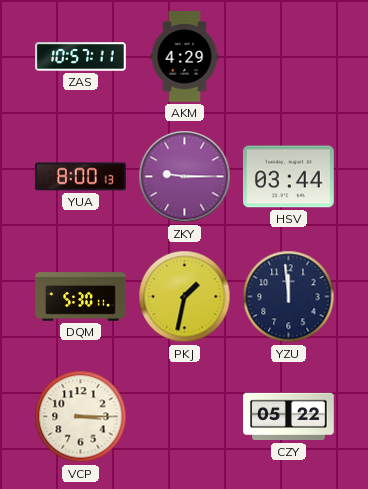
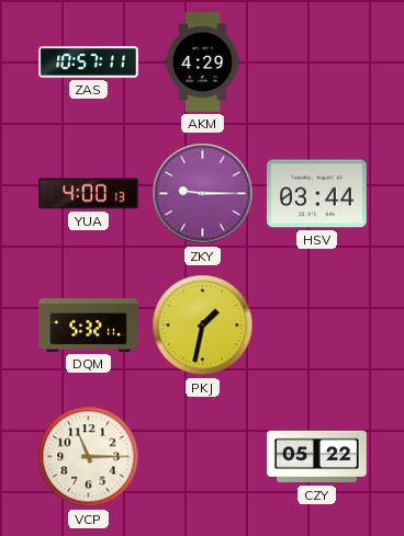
YUA: 8:00 -> 4:00
DQM: 5:30 -> 5:32
YZU: 11:59 -> none
VCP: 3:15 -> 11:15
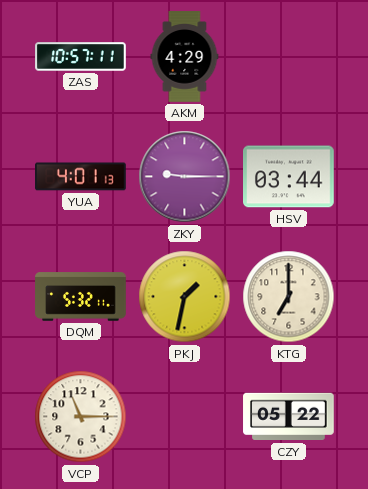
YUA: 4:00 -> 4:01
KTG: none -> 7:00
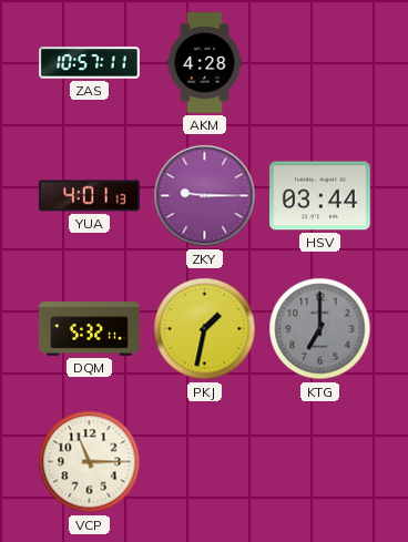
AKM: 4:29 -> 4:28
KTG dial: cream -> grey
CZY: 05:22 -> none
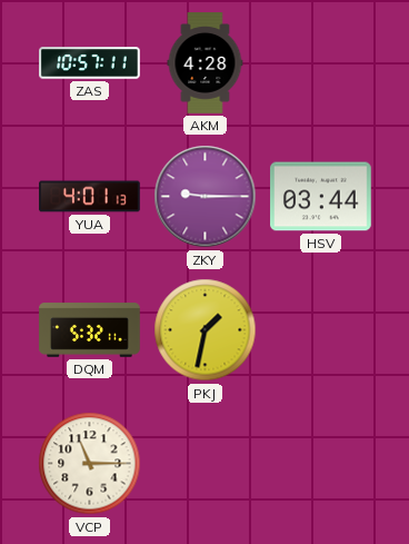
KTG: 7:00 -> none
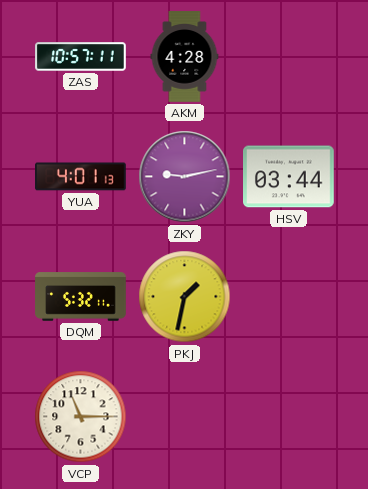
ZKY: 9:15 -> 9:13
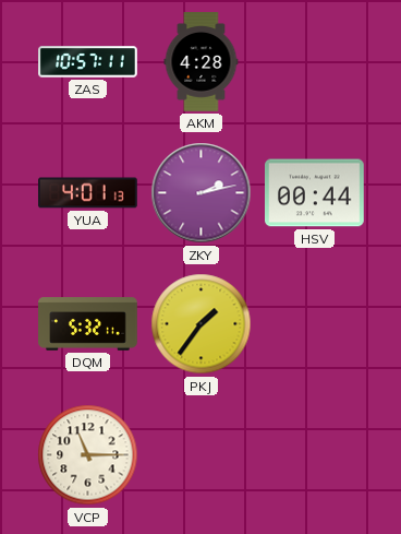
ZKY: 9:13 -> 2:13
HSV: 03:44 -> 00:44
PKJ: 1:32 -> 1:36
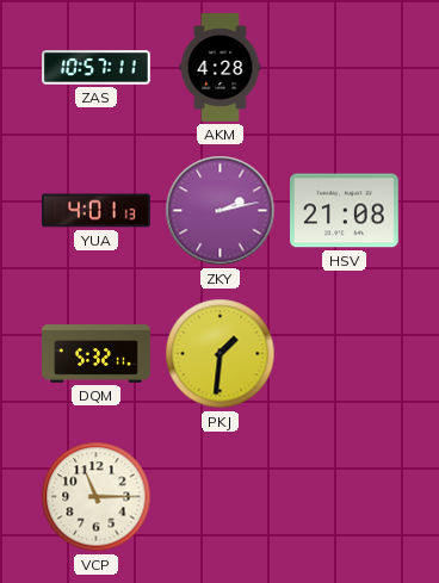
HSV: 00:44 -> 21:08
PKJ: 1:36 -> 1:31
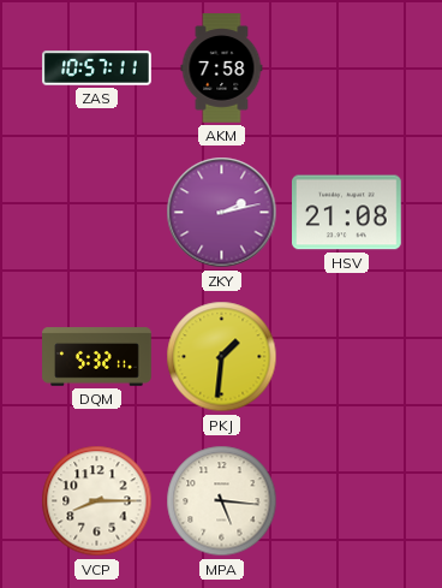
AKM: 4:28 -> 7:58
YUA: 4:01 -> none
VCP: 11:15 -> 8:15
MPA: none -> 5:16
